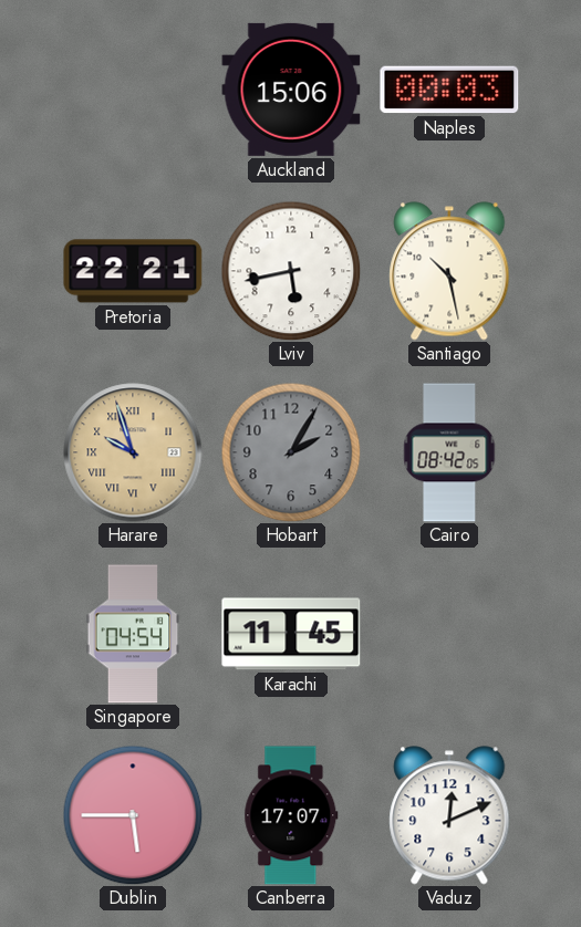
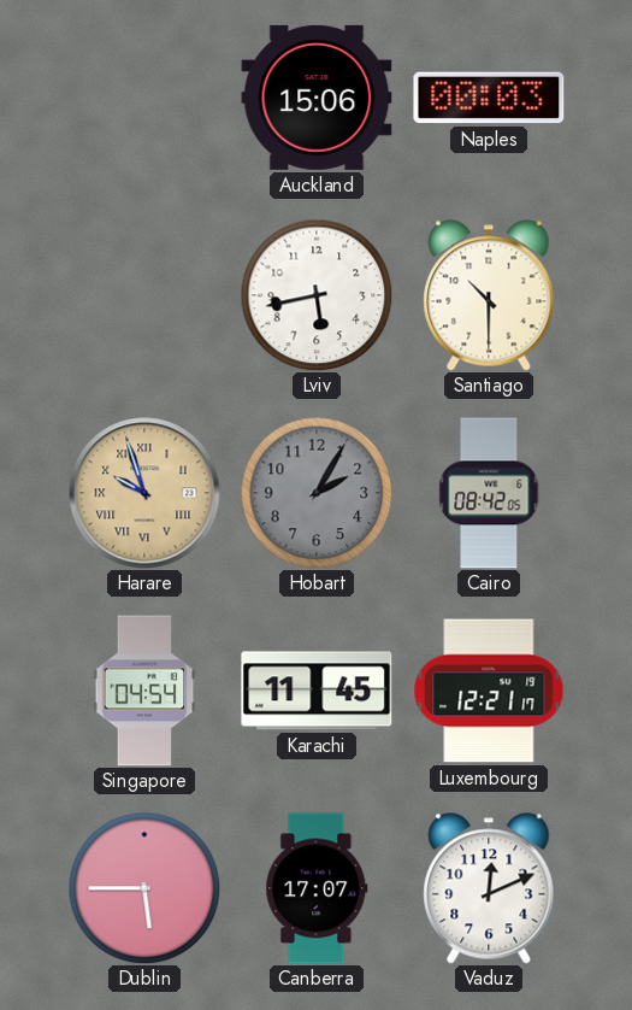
Pretoria: 22:21 -> none
Santiago: 10:28 -> 10:30
Luxembourg: none -> 12:21
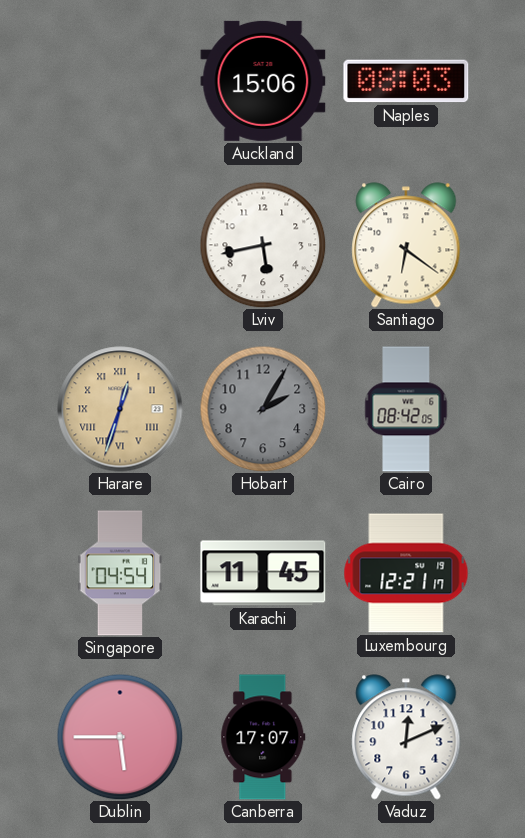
Naples: 00:03 -> 08:03
Santiago: 10:30 -> 6:21
Harare: 9:57 -> 12:33
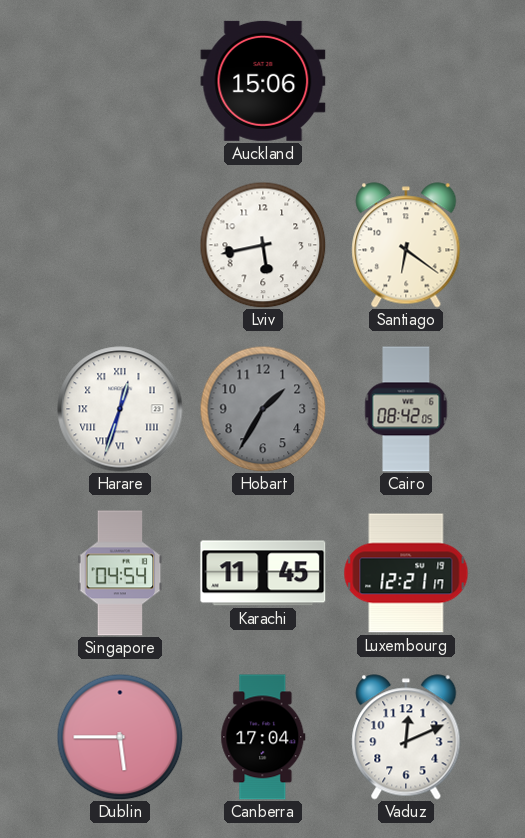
Naples: 08:03 -> none
Harare dial: champagne -> white
Hobart: 2:05 -> 1:35
Canberra: 17:07 -> 17:04
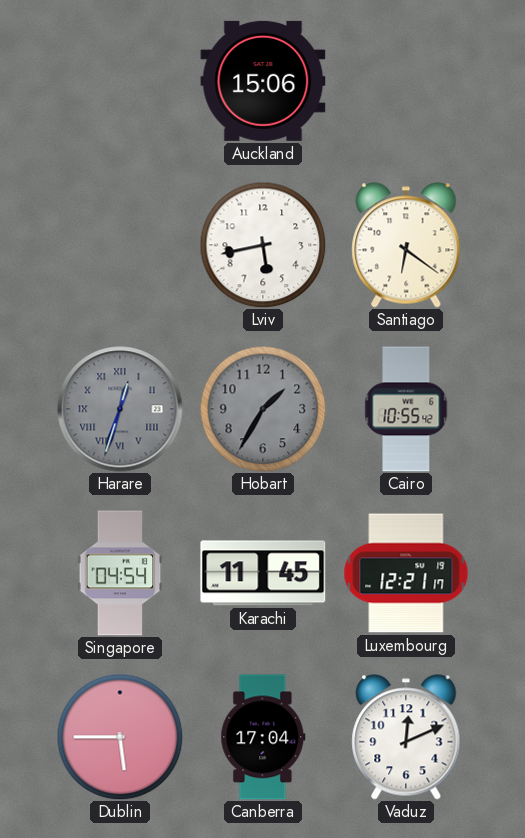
Harare dial: white -> grey
Cairo: 08:42 -> 10:55
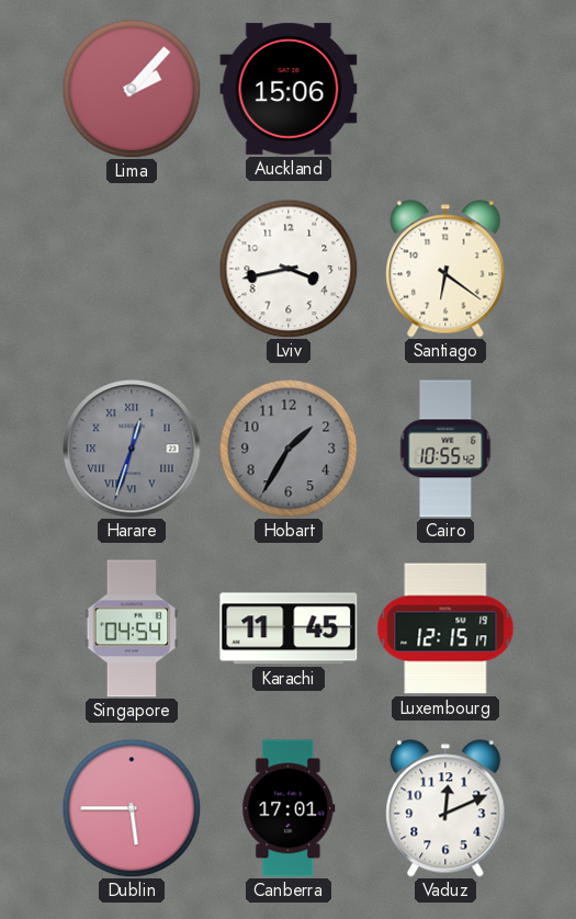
Lima: none -> 2:07
Lviv: 5:43 -> 3:43
Luxembourg: 12:21 -> 12:15
Canberra: 17:04 -> 17:01
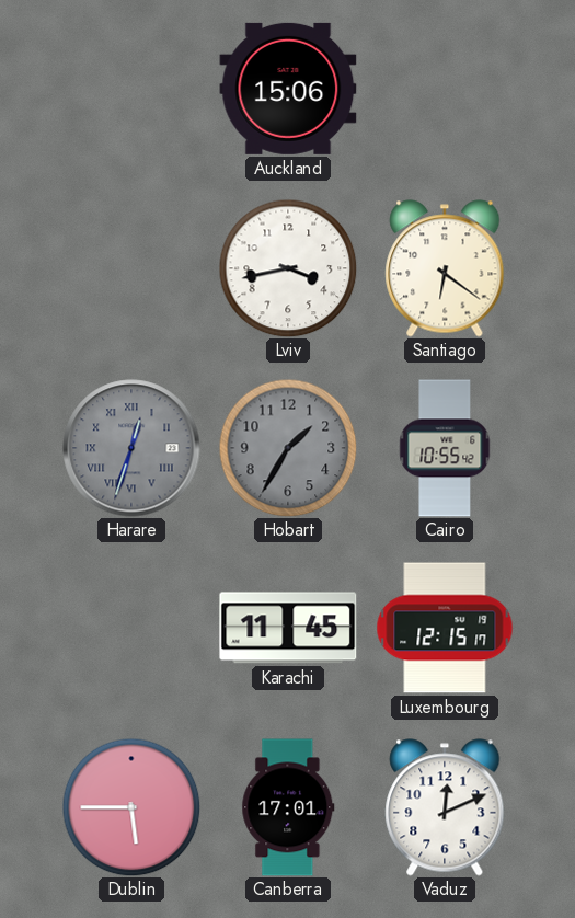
Lima: 2:07 -> none
Singapore: 04:54 -> none
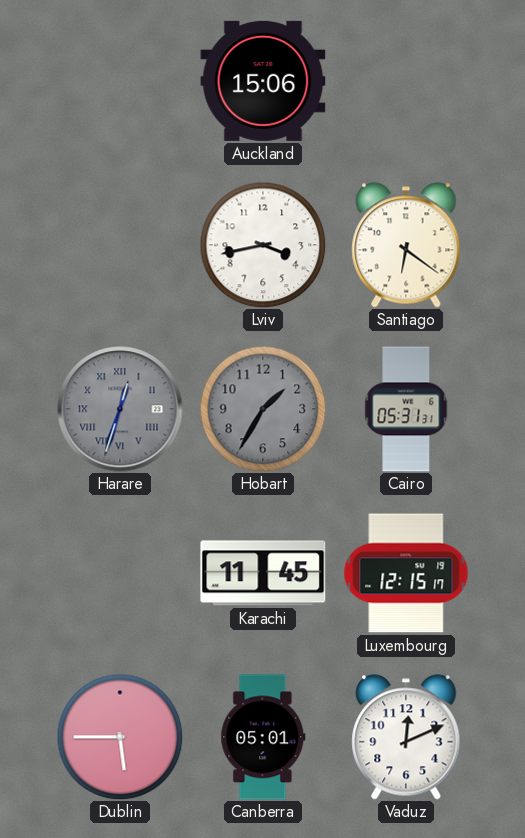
Cairo: 10:55 -> 05:31
Canberra: 17:01 -> 05:01
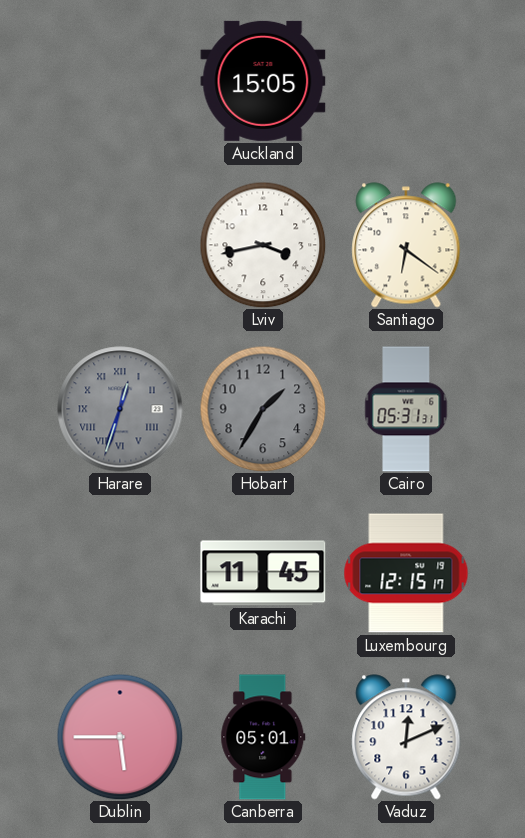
Auckland: 15:06 -> 15:05
